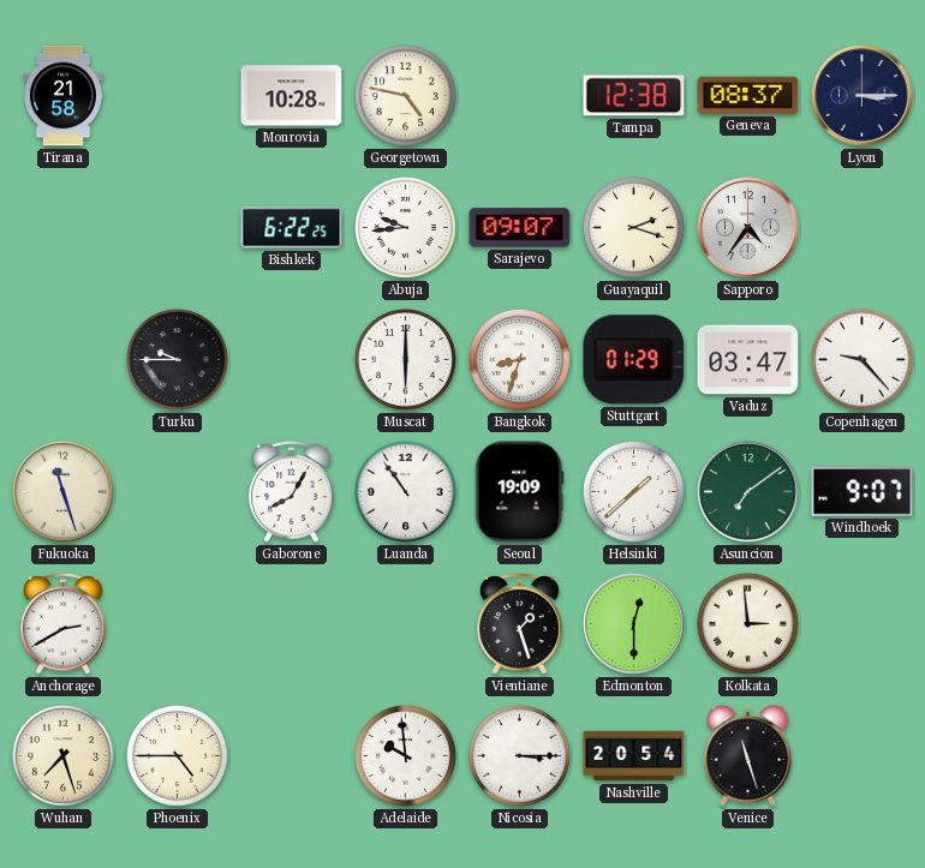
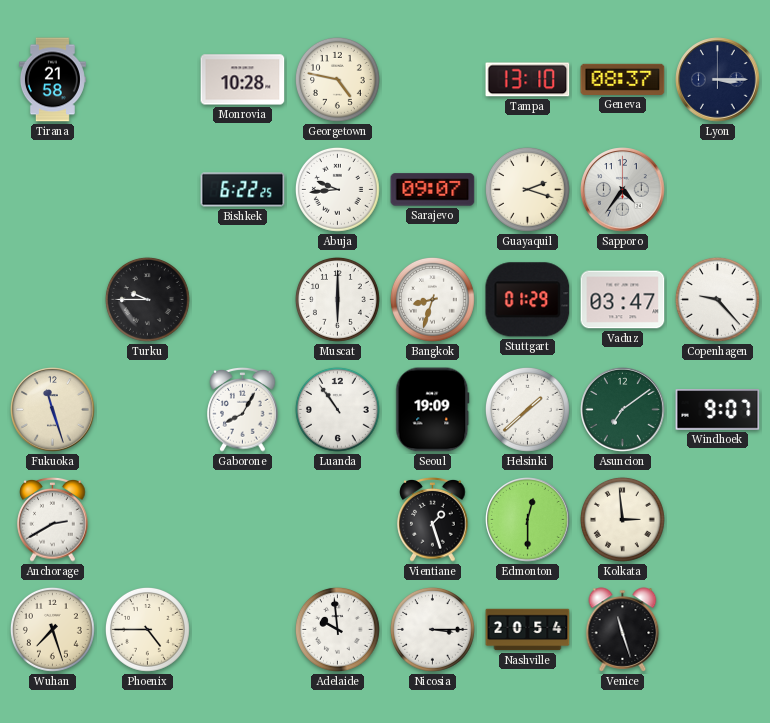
Tampa: 12:38 -> 13:10
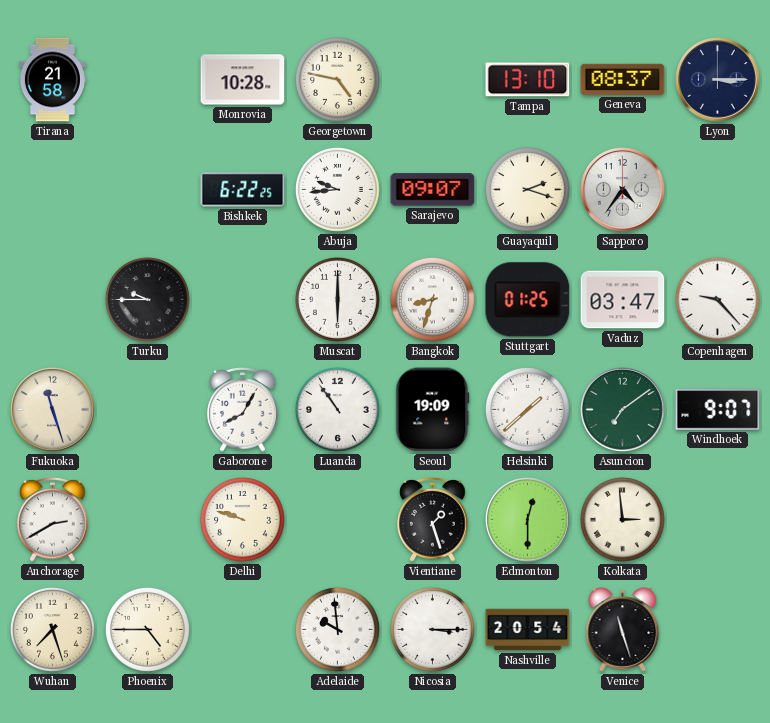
Stuttgart: 01:29 -> 01:25
Delhi: none -> 9:48
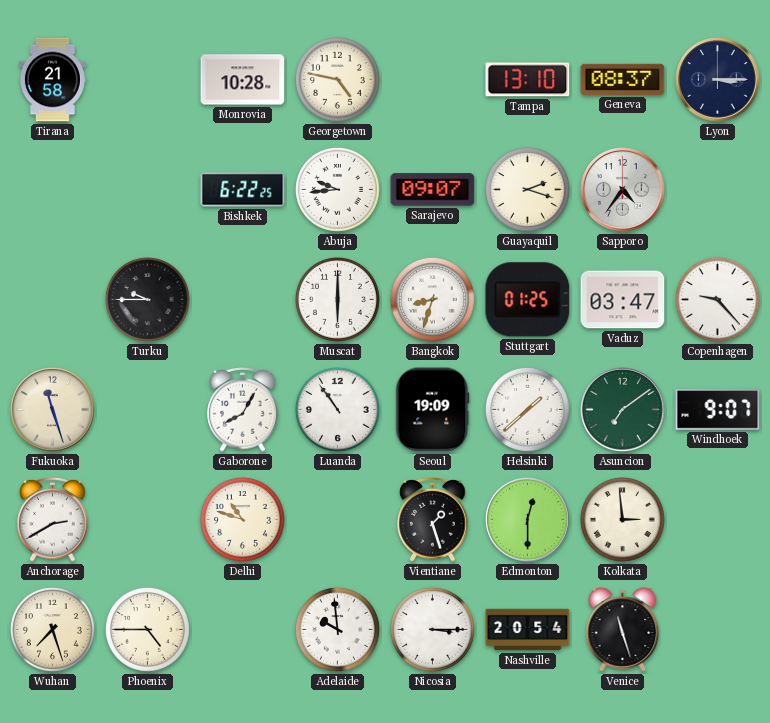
Delhi: 9:48 -> 10:48
